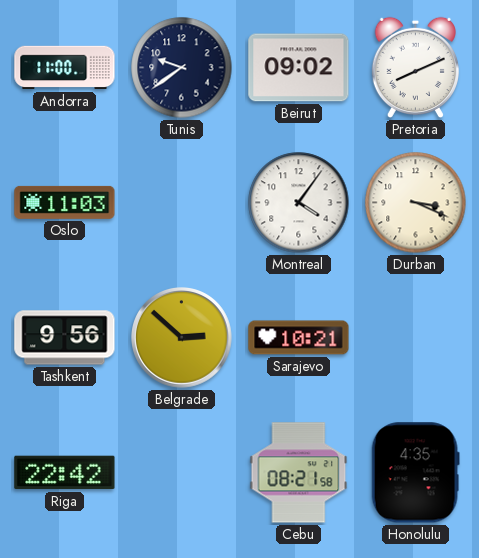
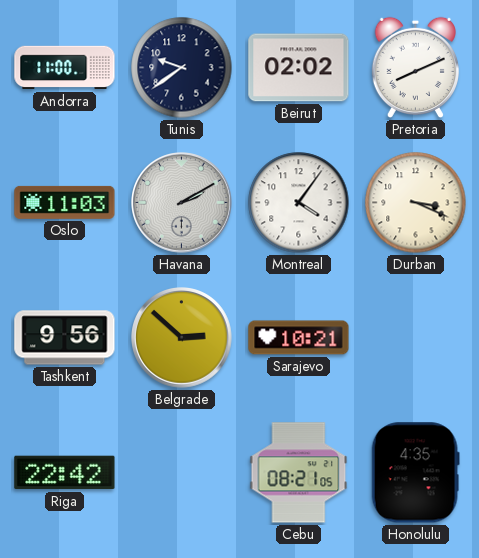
Beirut: 09:02 -> 02:02
Havana: none -> 2:10
Cebu: 08:21:58 -> 08:21:05
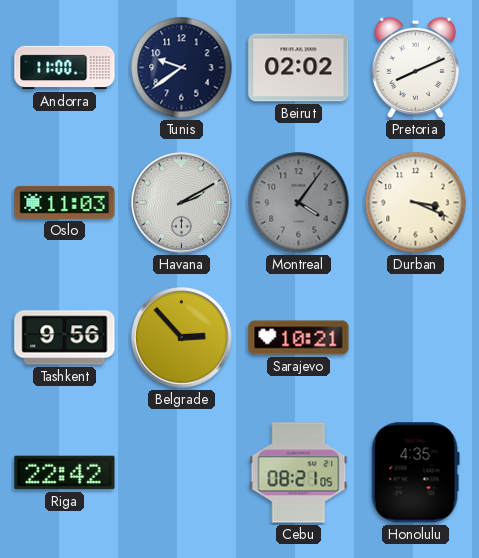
Montreal dial: white -> grey
Belgrade: 2:52 -> 2:53
